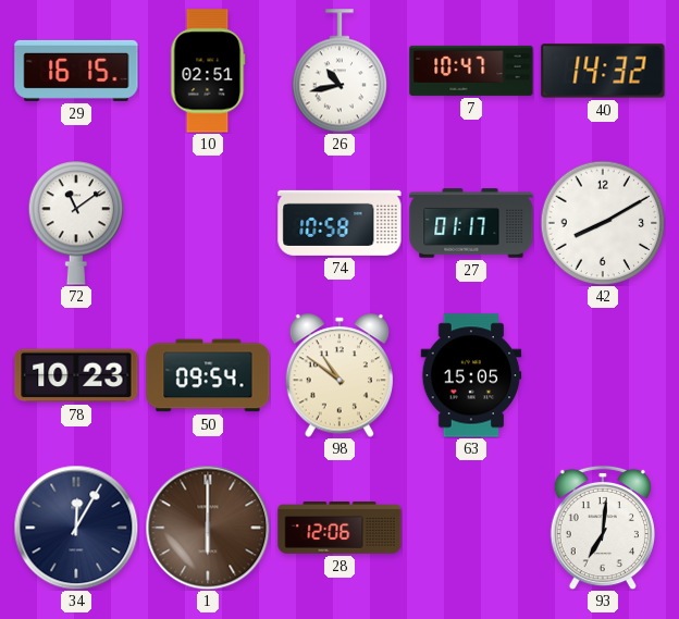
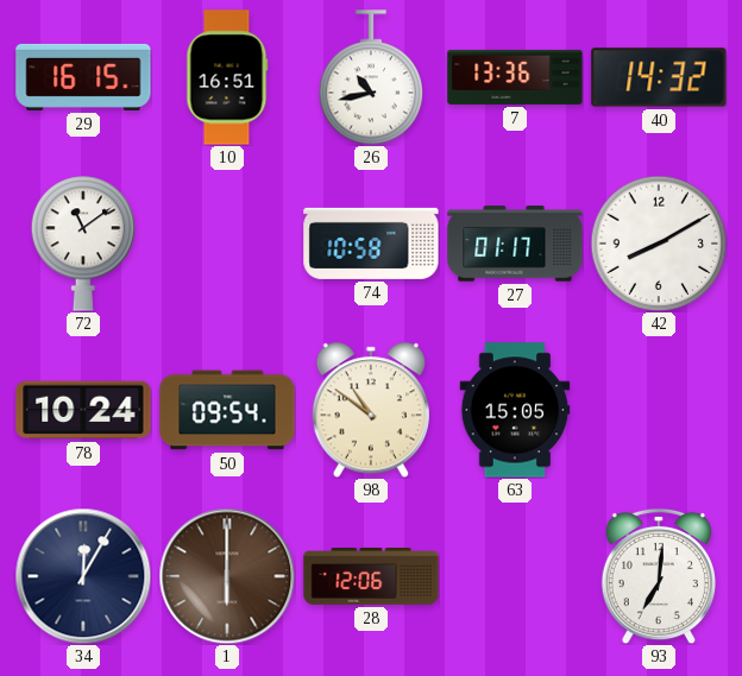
10: 02:51 -> 16:51
7: 10:47 -> 13:36
78: 10:23 -> 10:24
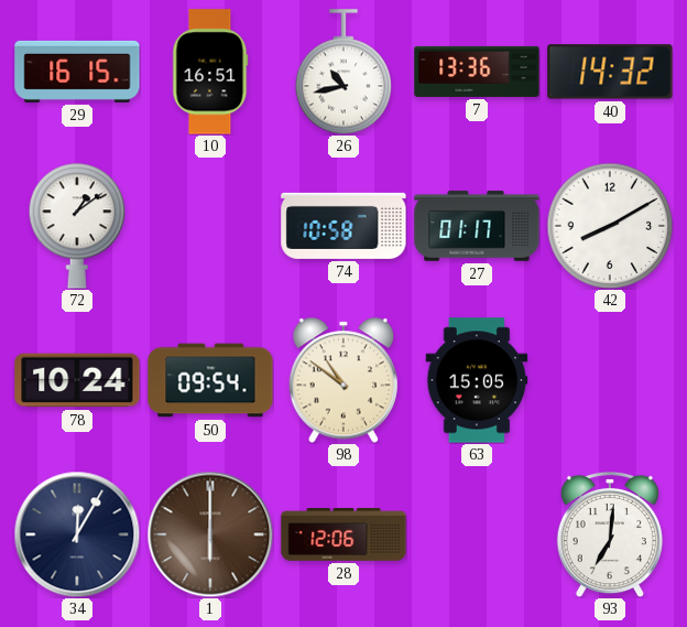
72: 11:09 -> 1:09
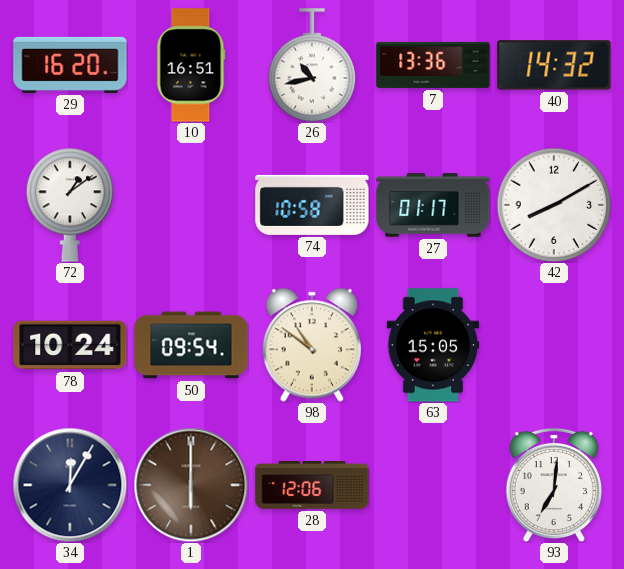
29: 16:15 -> 16:20
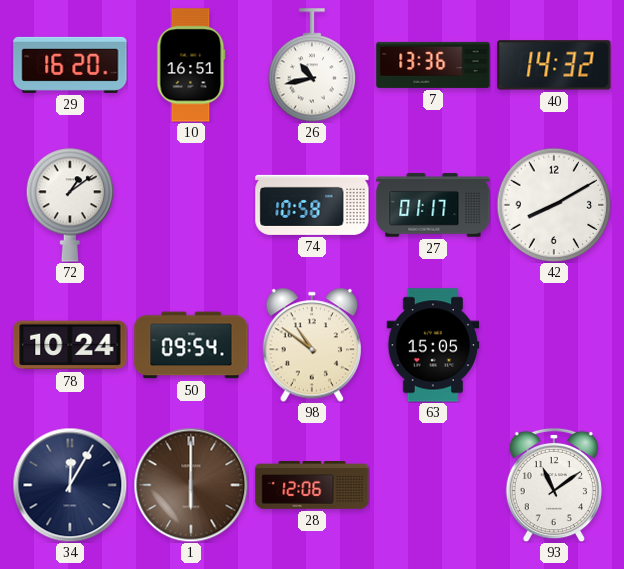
93: 7:01 -> 11:09
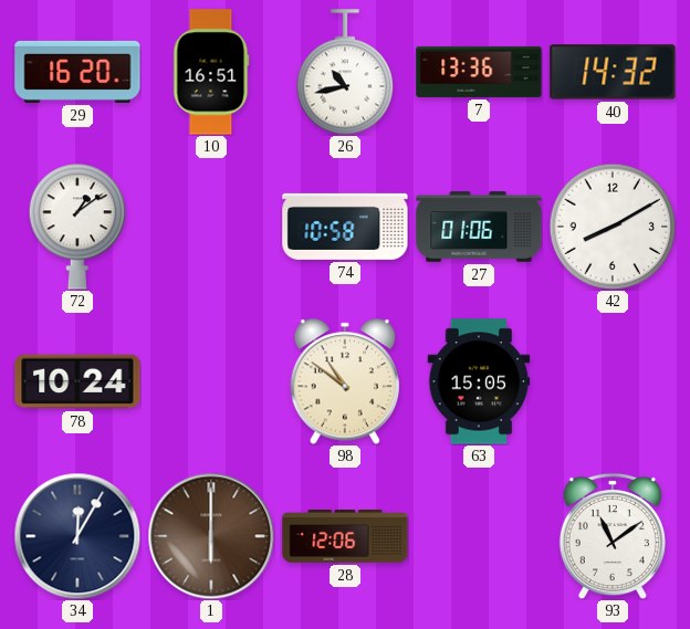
27: 01:17 -> 01:06
50: 09:54 -> none
